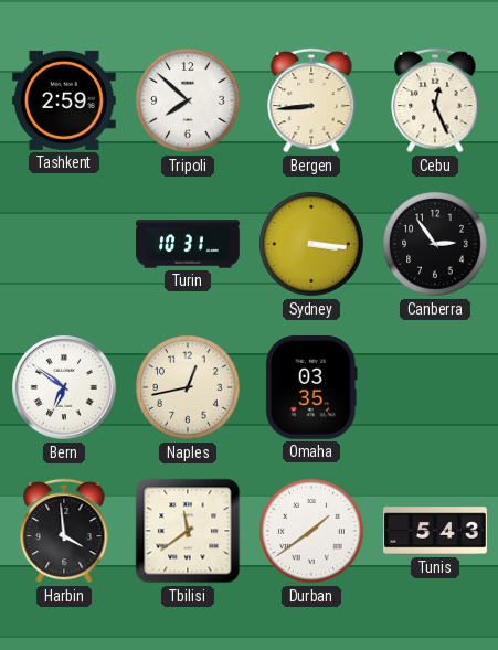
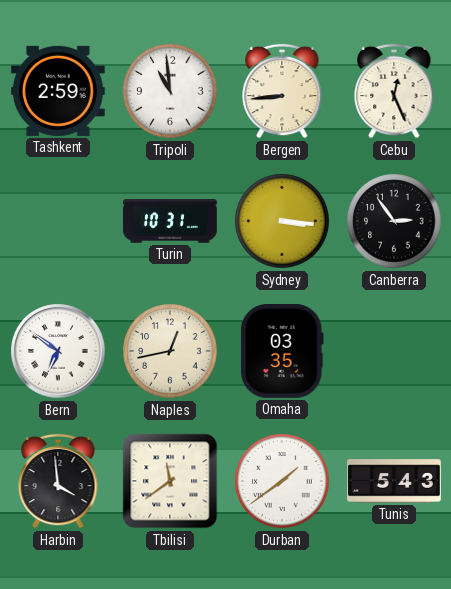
Tripoli: 7:52 -> 10:59
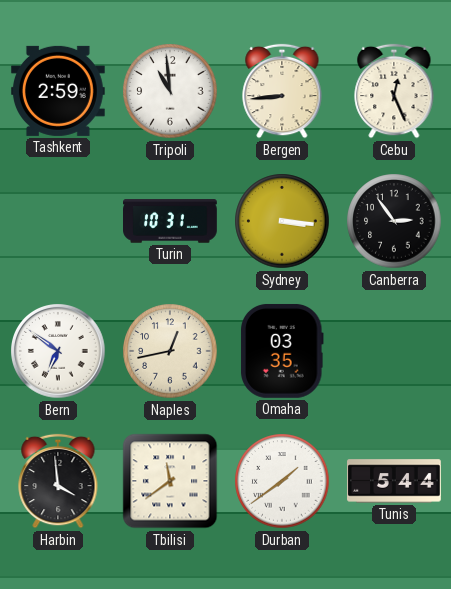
Tunis: 5:43 -> 5:44
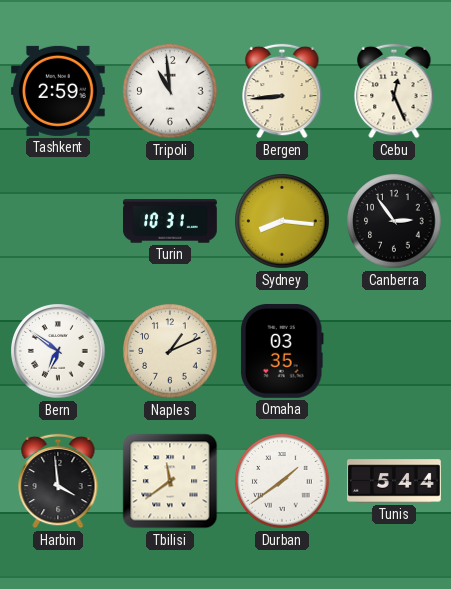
Sydney: 3:16 -> 8:16
Naples: 12:43 -> 1:11
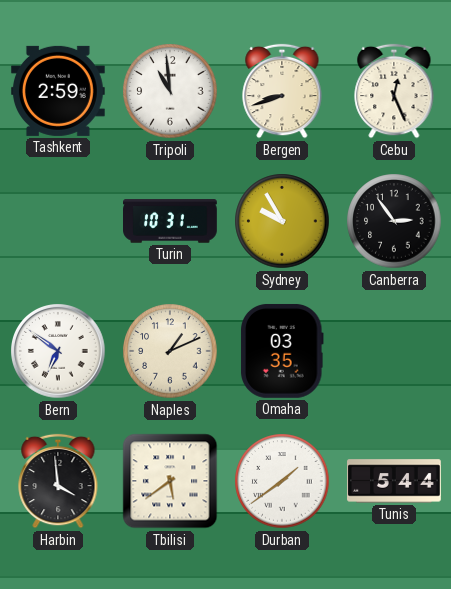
Bergen: 8:44 -> 8:42
Sydney: 8:16 -> 9:55
Tbilisi: 11:39 -> 5:39
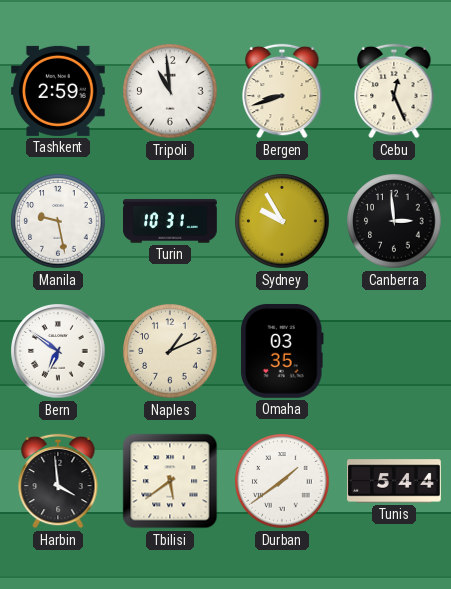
Manila: none -> 9:28
Canberra: 2:54 -> 2:59
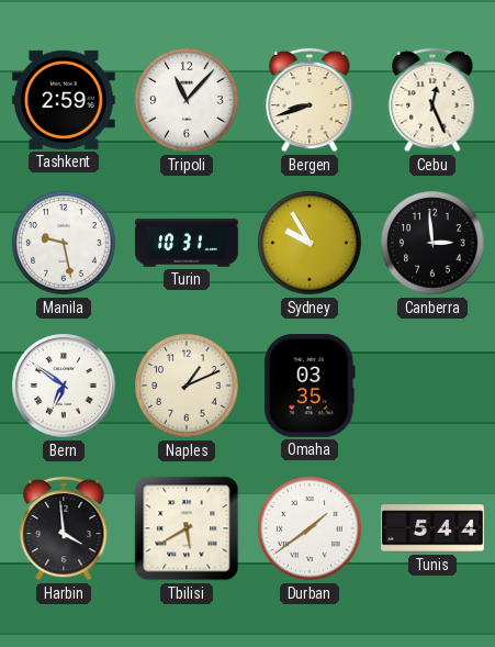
Tripoli: 10:59 -> 11:07
Tbilisi: 5:39 -> 5:40
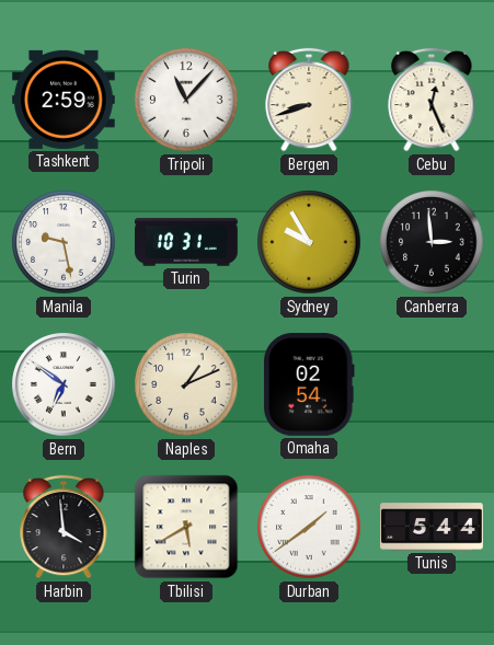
Omaha: 03:35 -> 02:54
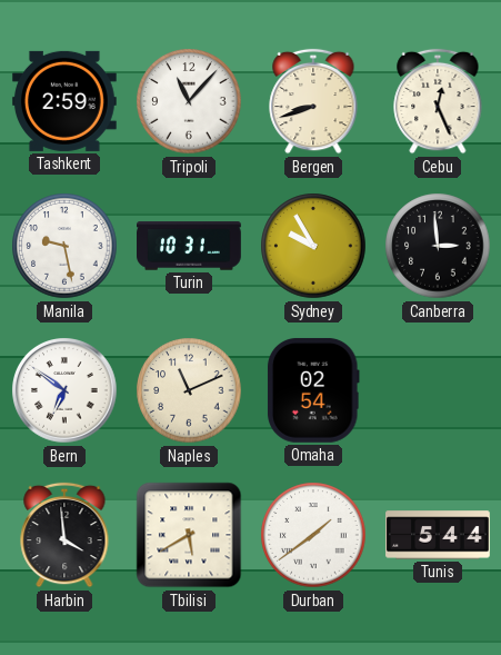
Naples: 1:11 -> 11:11
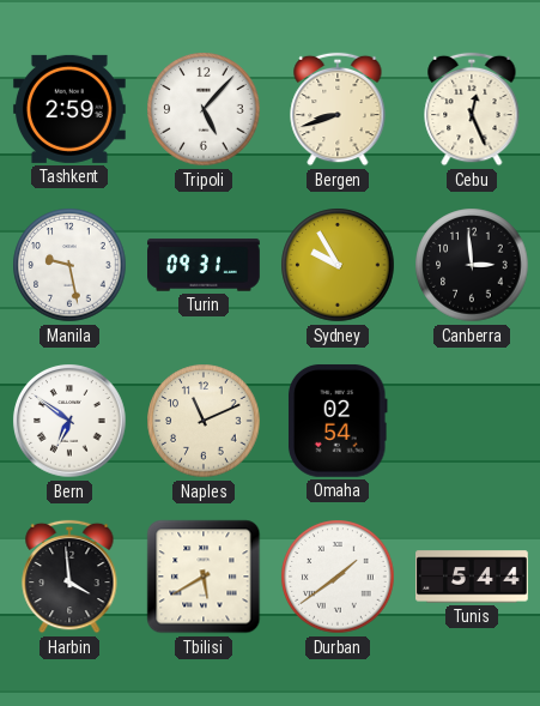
Tripoli: 11:07 -> 5:07
Turin: 10:31 -> 09:31
